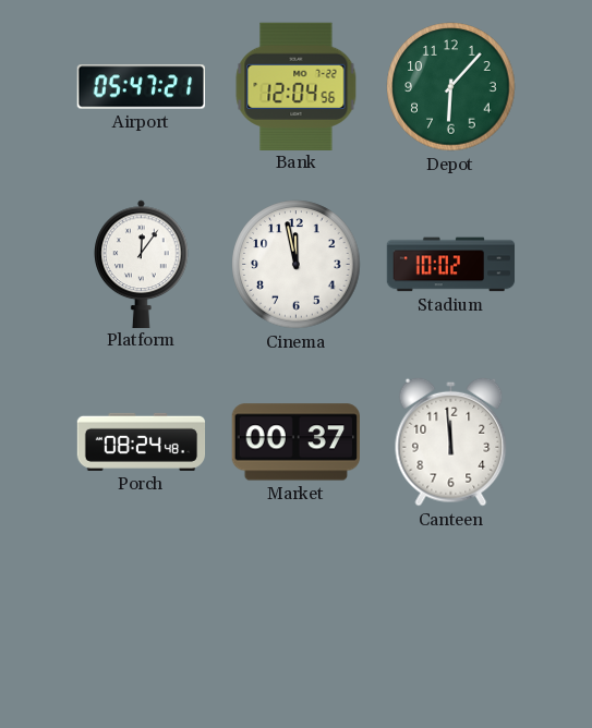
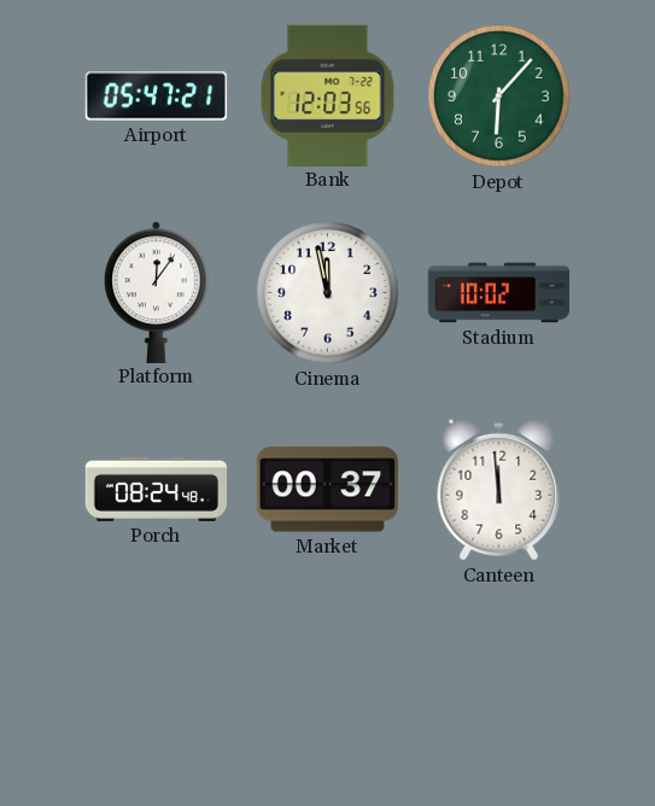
Bank: 12:04 -> 12:03
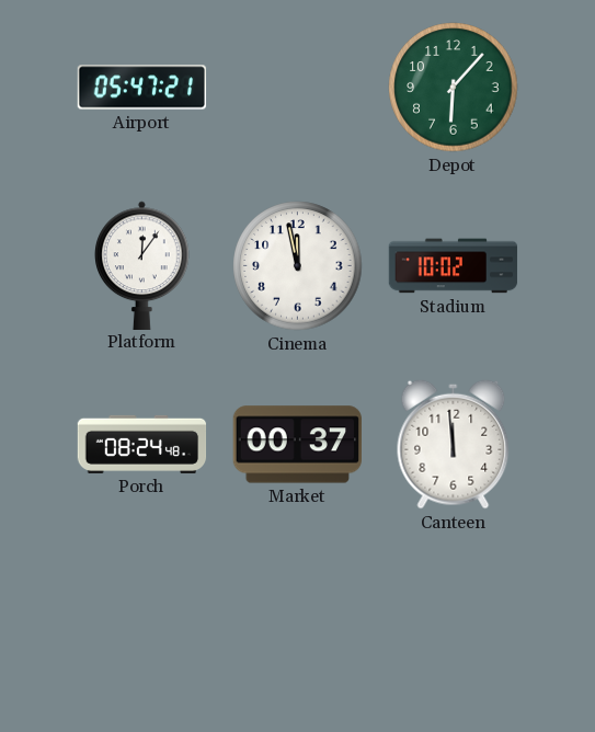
Bank: 12:03 -> none
